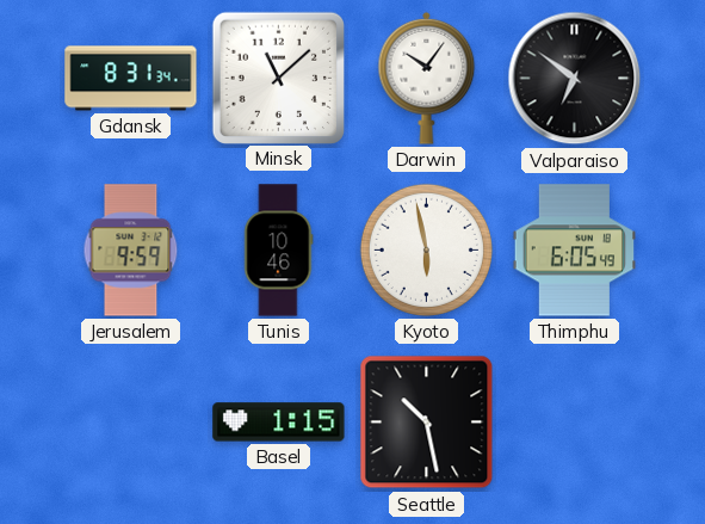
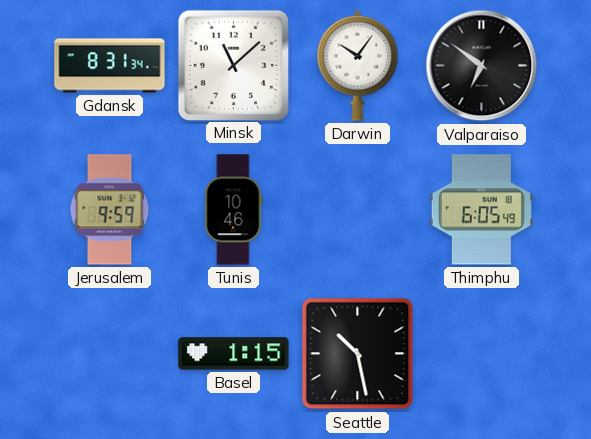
Kyoto: 5:58 -> none
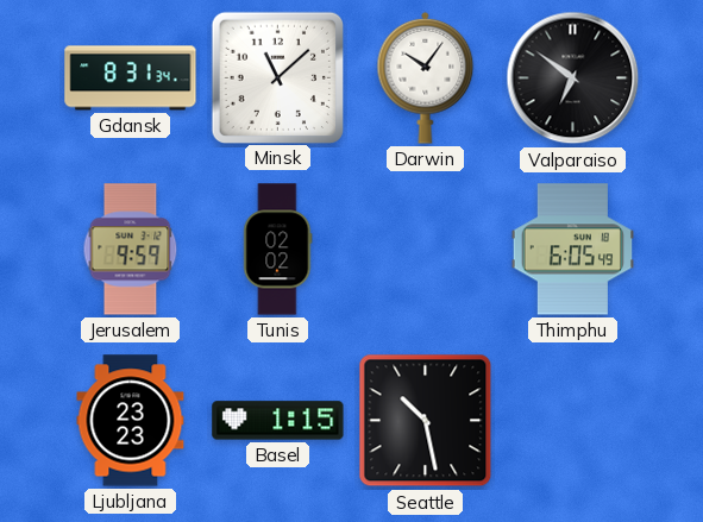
Tunis: 10:46 -> 02:02
Ljubljana: none -> 23:23
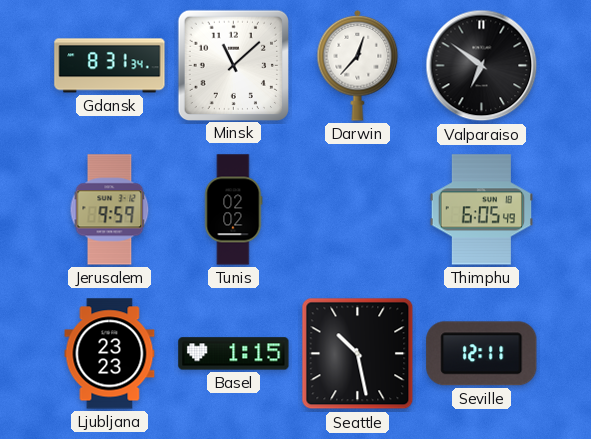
Darwin: 10:06 -> 12:37
Seville: none -> 12:11
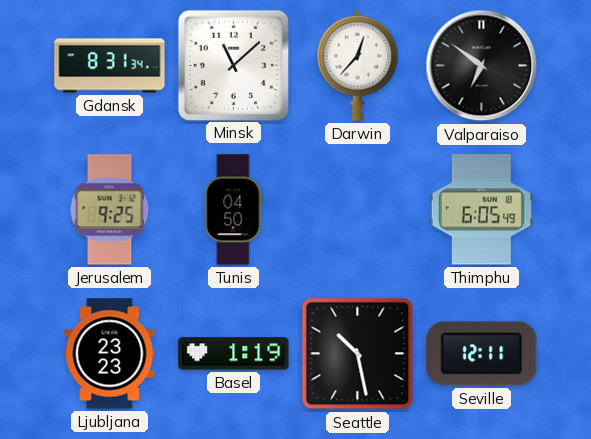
Jerusalem: 9:59 -> 9:25
Tunis: 02:02 -> 04:50
Basel: 1:15 -> 1:19
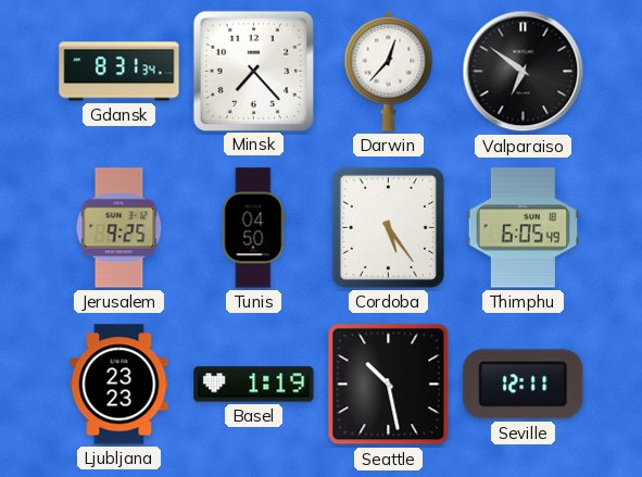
Minsk: 11:08 -> 7:23
Cordoba: none -> 5:24
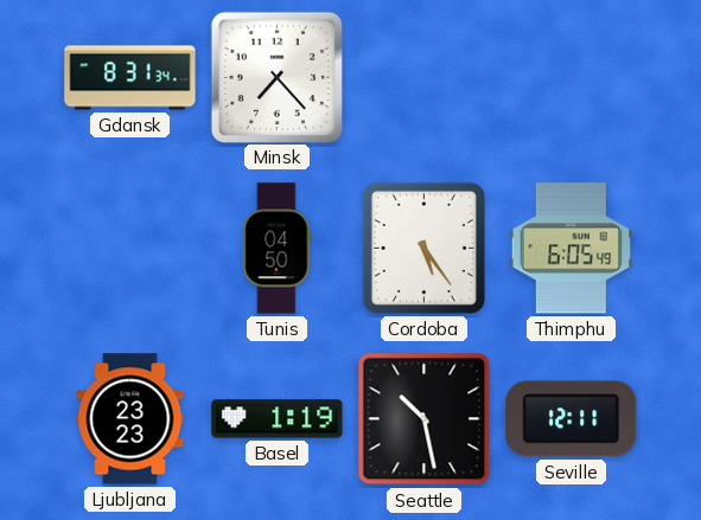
Darwin: 12:37 -> none
Valparaiso: 6:51 -> none
Jerusalem: 9:25 -> none
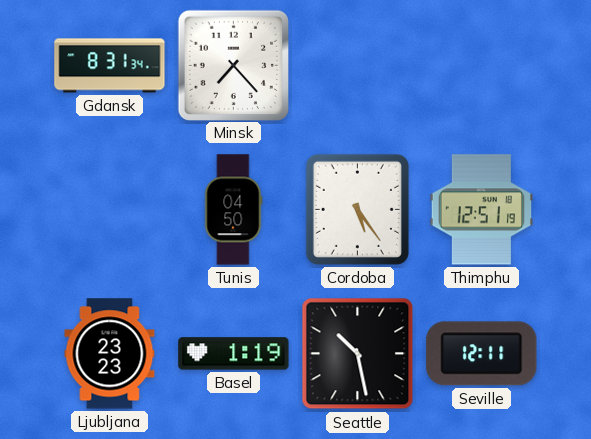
Thimphu: 6:05 -> 12:51
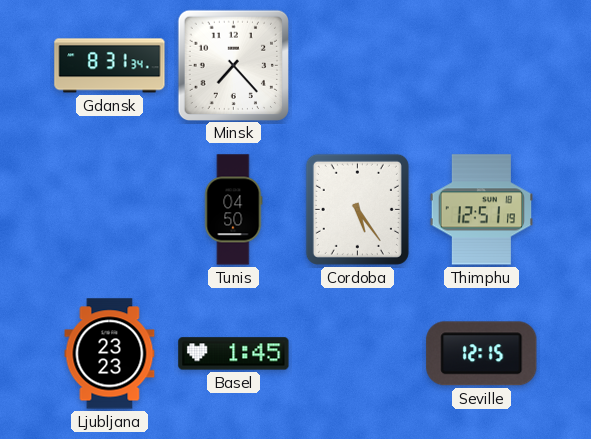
Basel: 1:19 -> 1:45
Seattle: 10:28 -> none
Seville: 12:11 -> 12:15
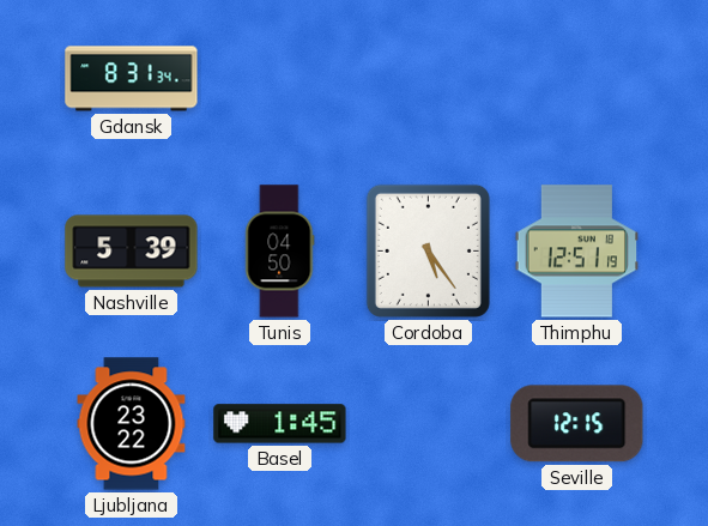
Minsk: 7:23 -> none
Nashville: none -> 5:39
Ljubljana: 23:23 -> 23:22
